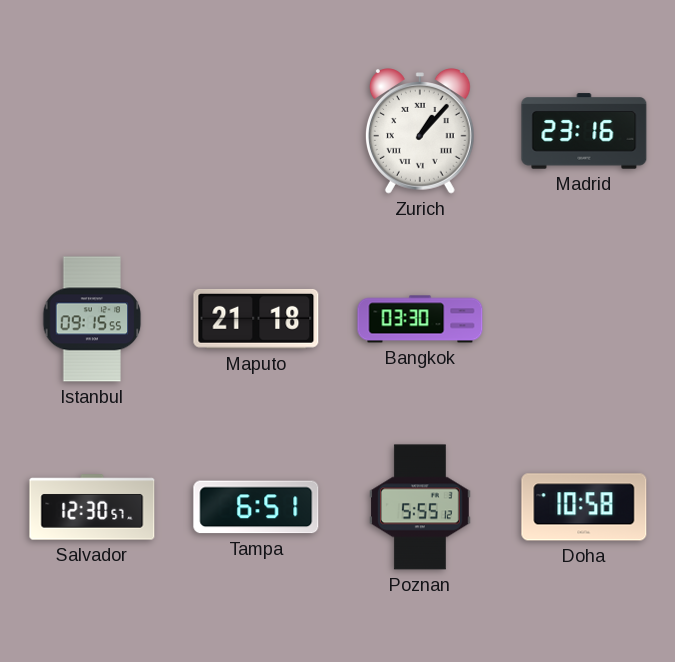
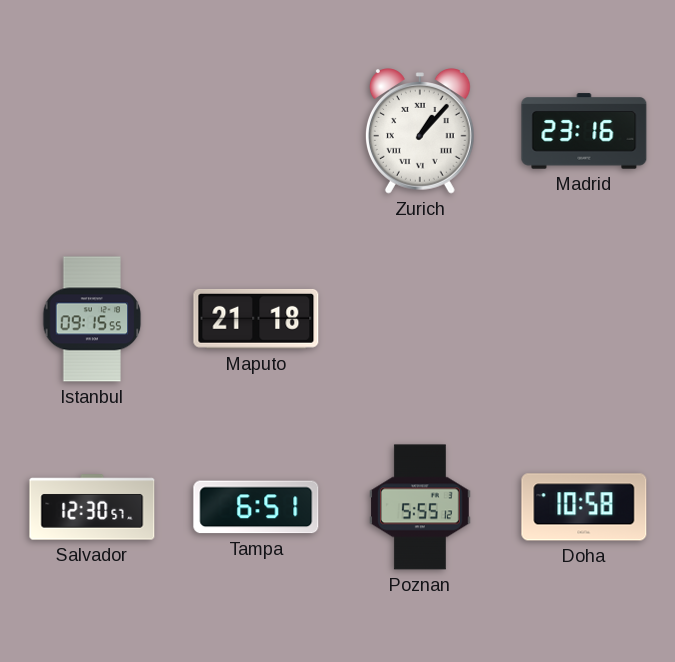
Bangkok: 03:30 -> none
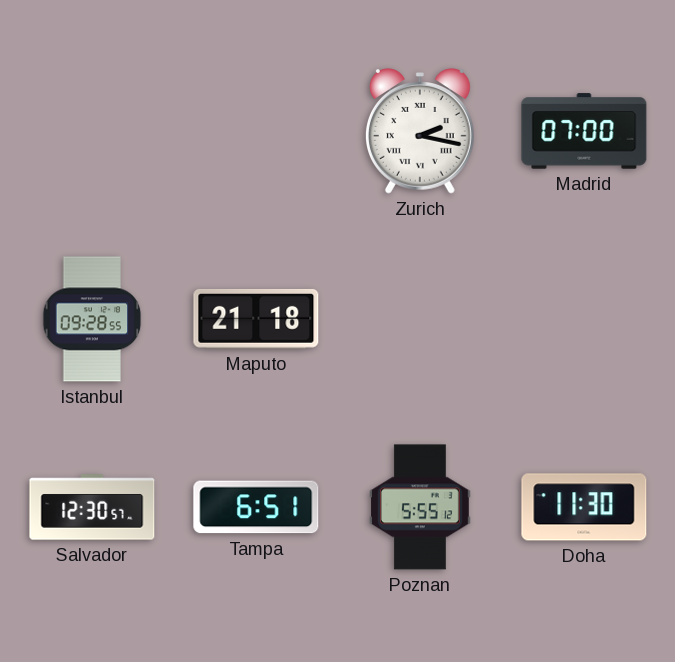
Zurich: 1:07 -> 2:17
Madrid: 23:16 -> 07:00
Istanbul: 09:15 -> 09:28
Doha: 10:58 -> 11:30
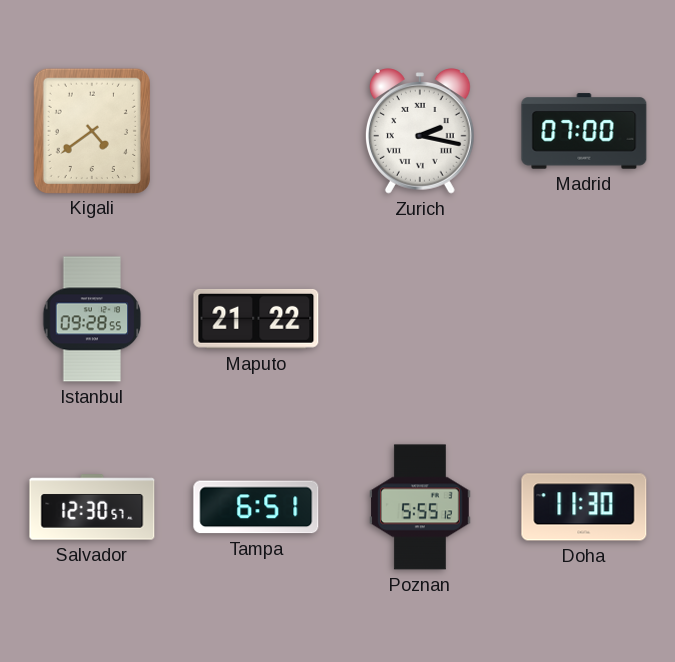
Kigali: none -> 4:39
Maputo: 21:18 -> 21:22
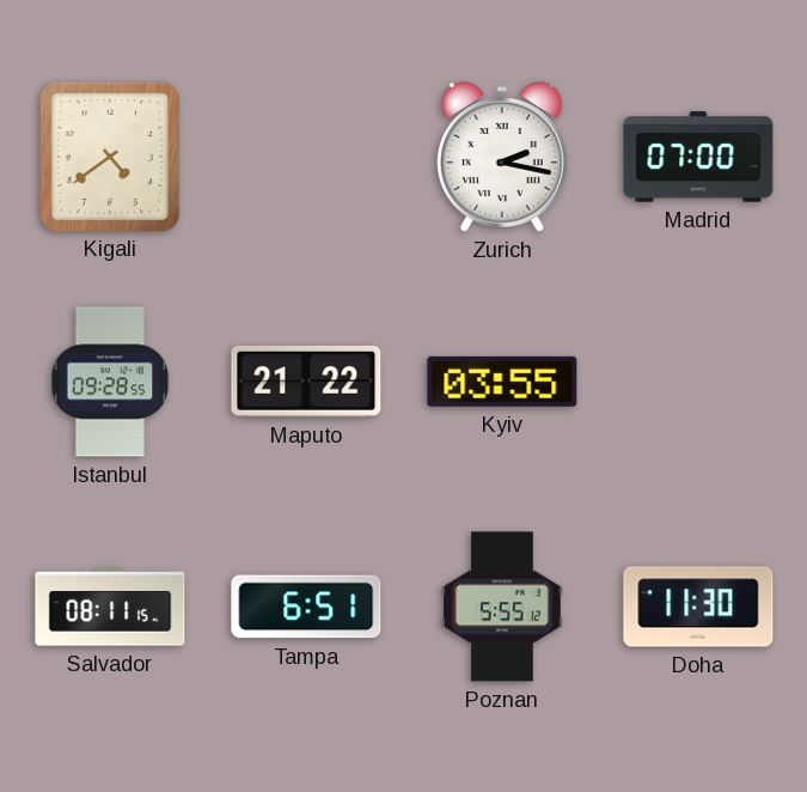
Kyiv: none -> 03:55
Salvador: 12:30 -> 08:11
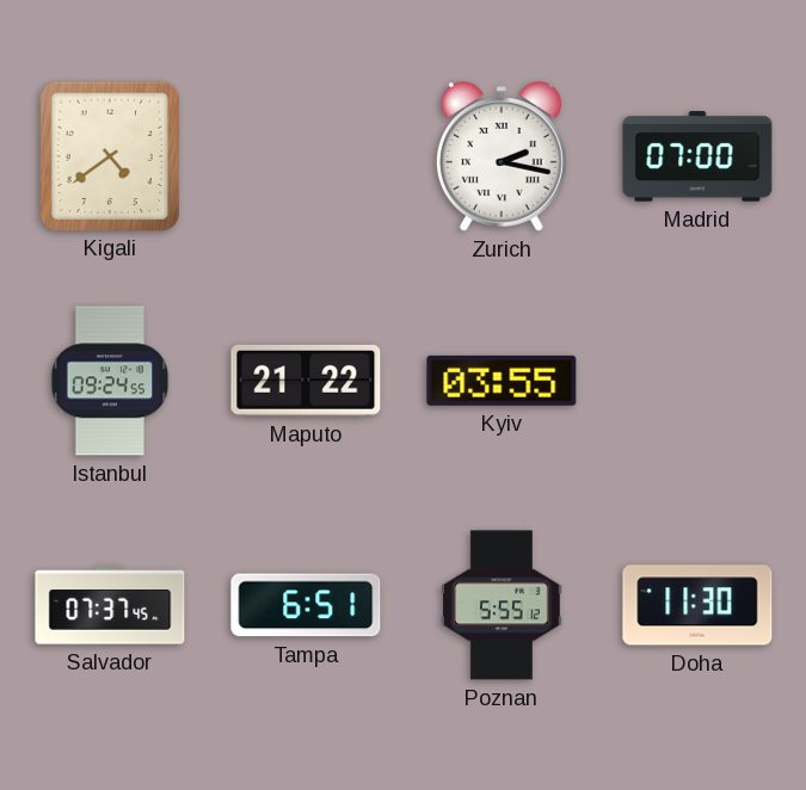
Istanbul: 09:28 -> 09:24
Salvador: 08:11 -> 07:37
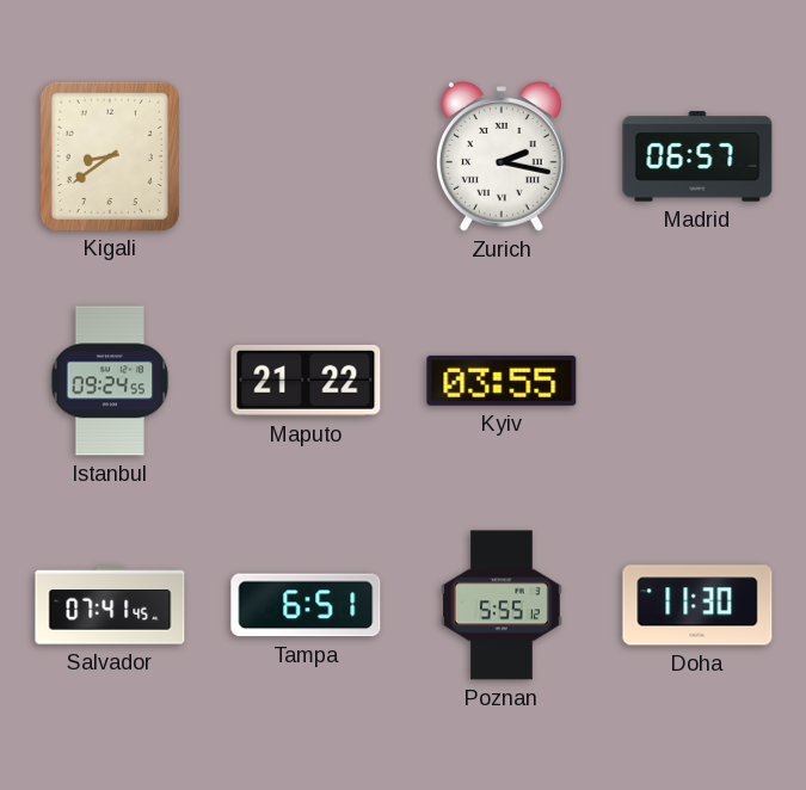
Kigali: 4:39 -> 8:39
Madrid: 07:00 -> 06:57
Salvador: 07:37 -> 07:41
